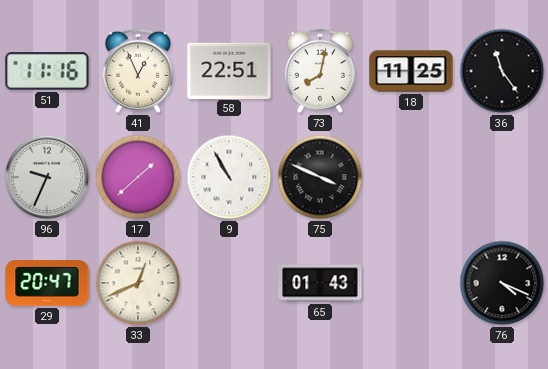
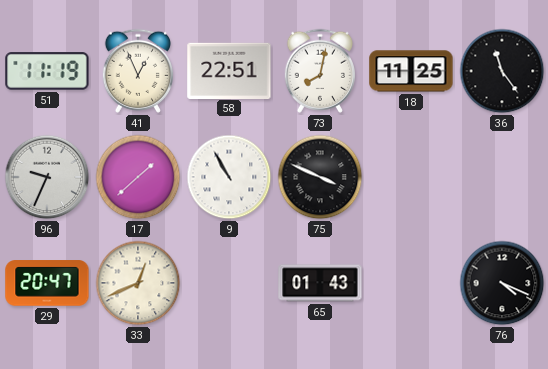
51: 11:16 -> 11:19
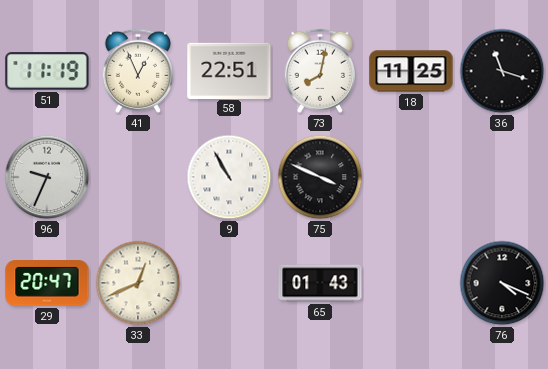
36: 11:24 -> 11:18
17: 1:38 -> none
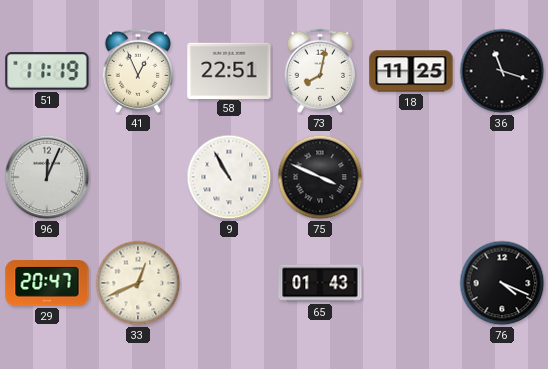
96: 9:34 -> 12:04
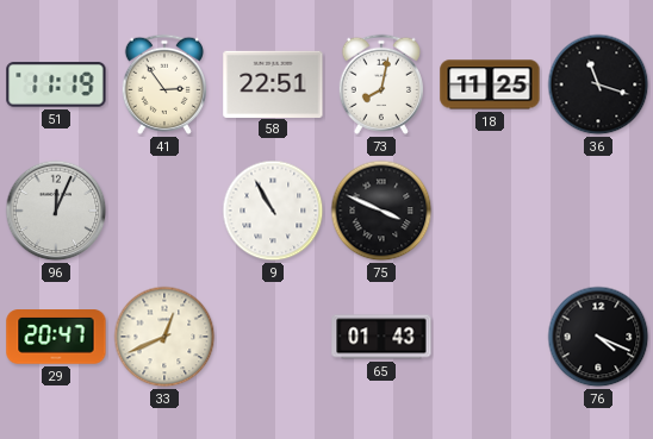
41: 12:56 -> 2:54
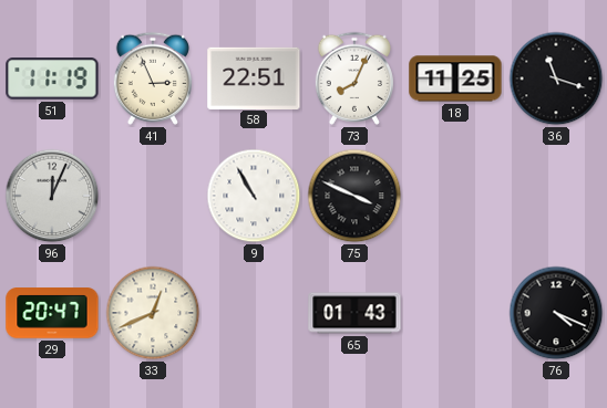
41: 2:54 -> 2:56
73: 8:02 -> 8:04
